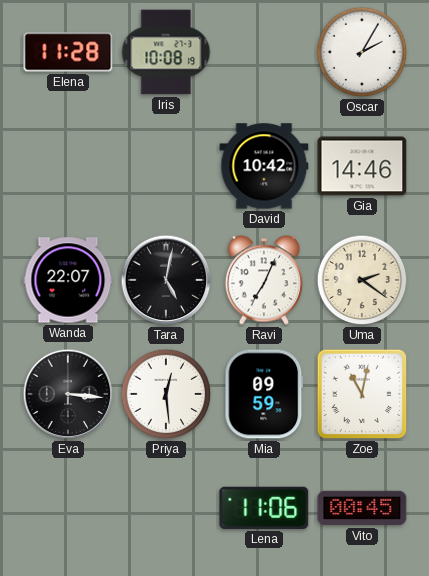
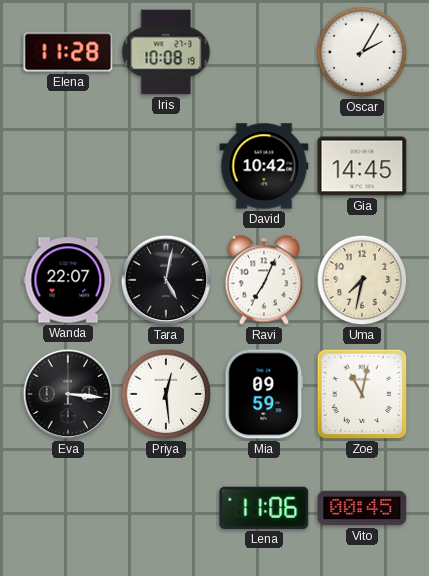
Gia: 14:46 -> 14:45
Uma: 2:21 -> 7:32
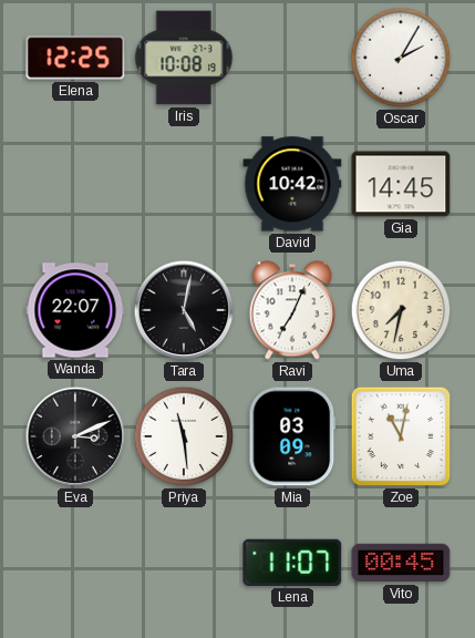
Elena: 11:28 -> 12:25
Eva: 3:16 -> 3:11
Priya: 12:29 -> 11:29
Mia: 09:59 -> 03:09
Lena: 11:06 -> 11:07
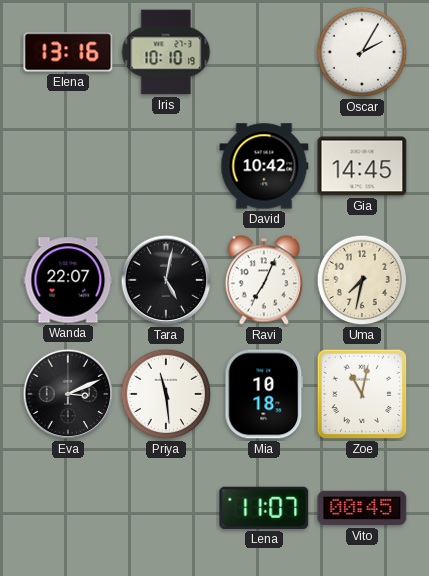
Elena: 12:25 -> 13:16
Iris: 10:08 -> 10:10
Mia: 03:09 -> 10:18
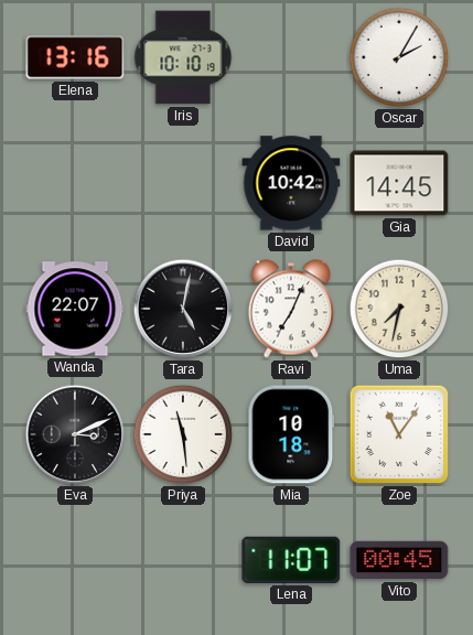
Zoe: 11:02 -> 11:06
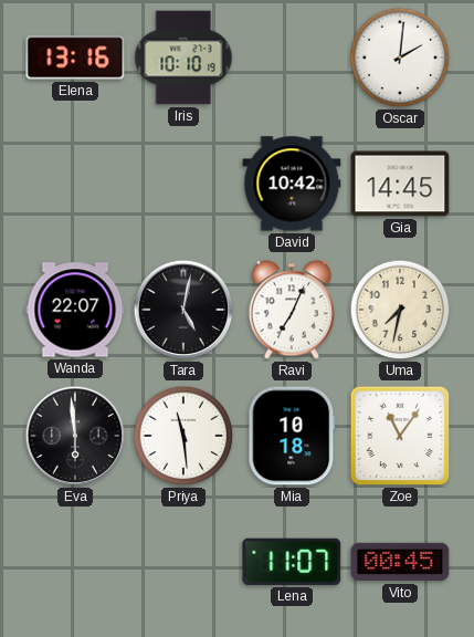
Oscar: 2:05 -> 2:01
Eva: 3:11 -> 5:59
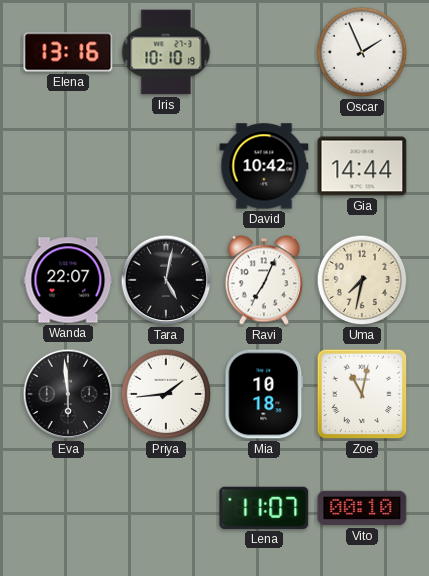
Oscar: 2:01 -> 1:56
Gia: 14:45 -> 14:44
Priya: 11:29 -> 1:44
Zoe: 11:06 -> 11:02
Vito: 00:45 -> 00:10
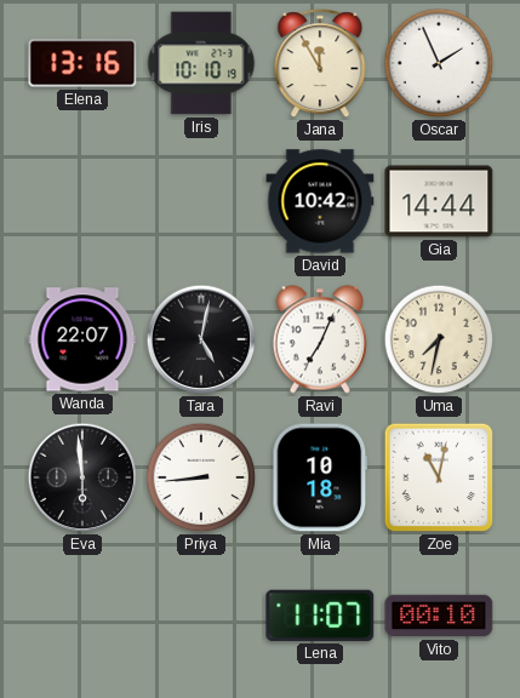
Jana: none -> 11:55
Priya: 1:44 -> 8:44
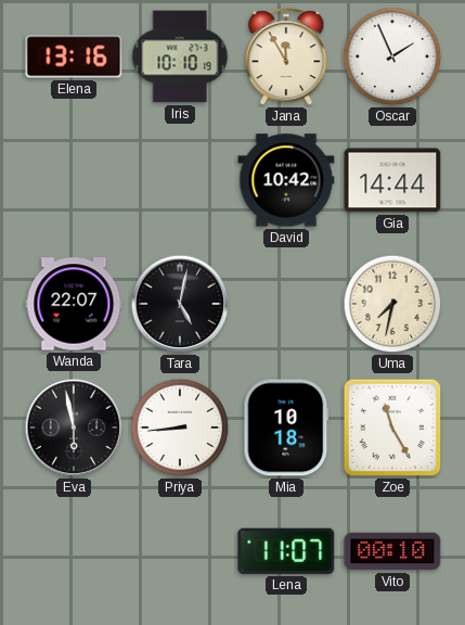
Ravi: 7:04 -> none
Eva: 5:59 -> 5:58
Zoe: 11:02 -> 11:25
